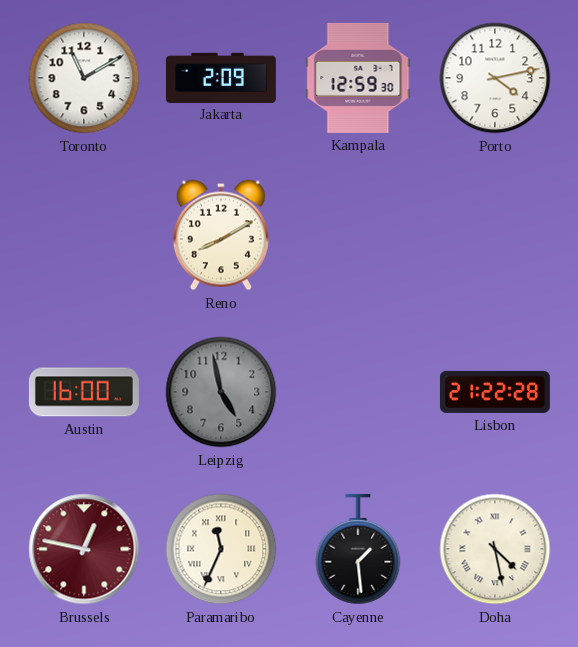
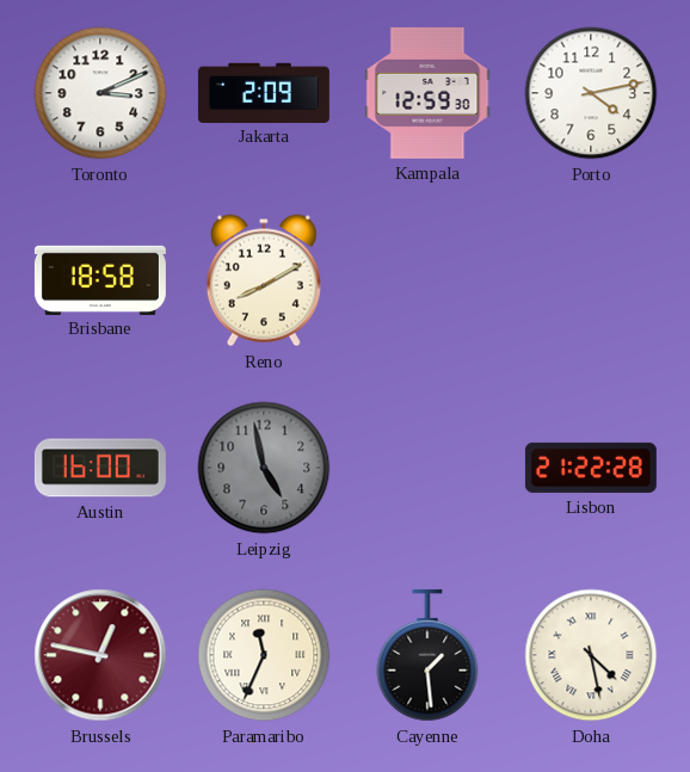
Toronto: 11:10 -> 3:11
Brisbane: none -> 18:58
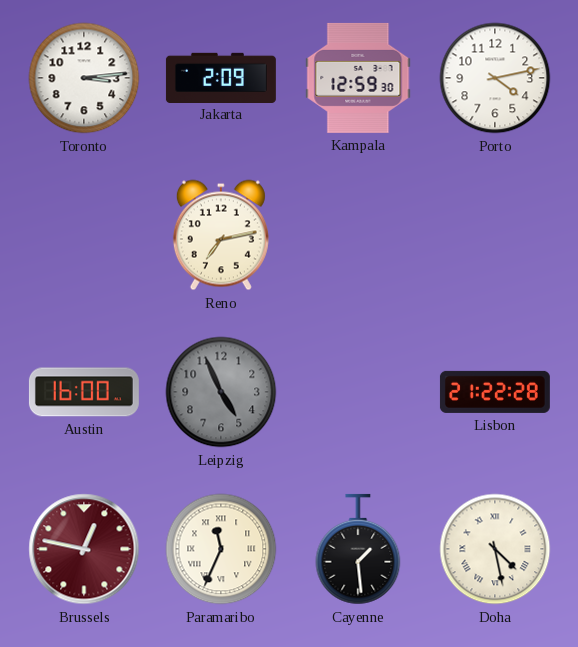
Toronto: 3:11 -> 3:14
Brisbane: 18:58 -> none
Reno: 8:10 -> 7:13
Leipzig: 4:58 -> 4:56
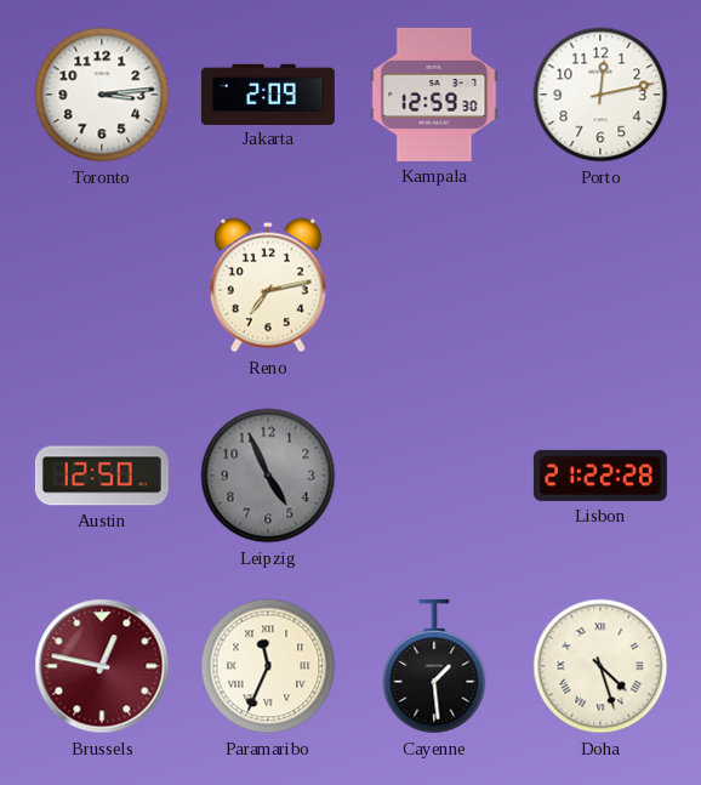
Porto: 4:13 -> 12:13
Austin: 16:00 -> 12:50
Doha: 4:28 -> 4:27
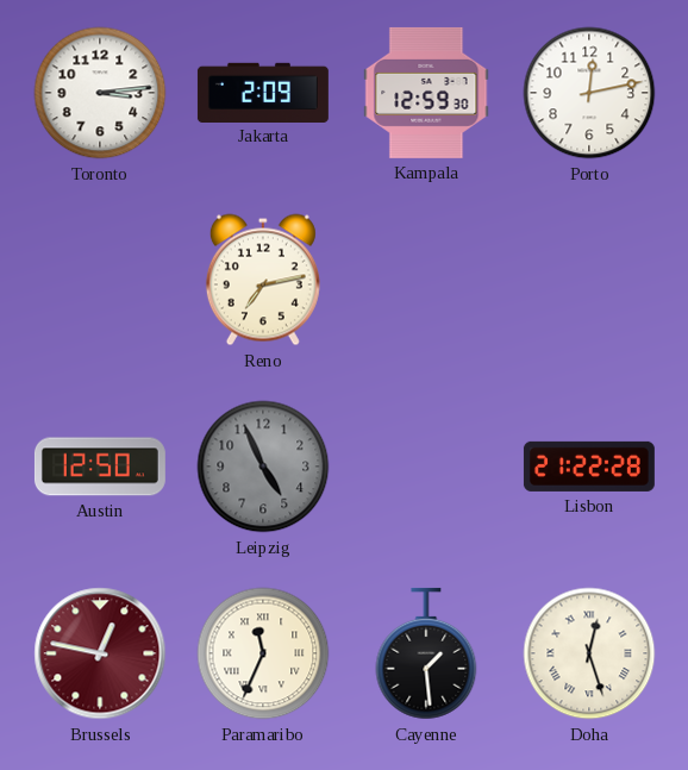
Doha: 4:27 -> 12:27
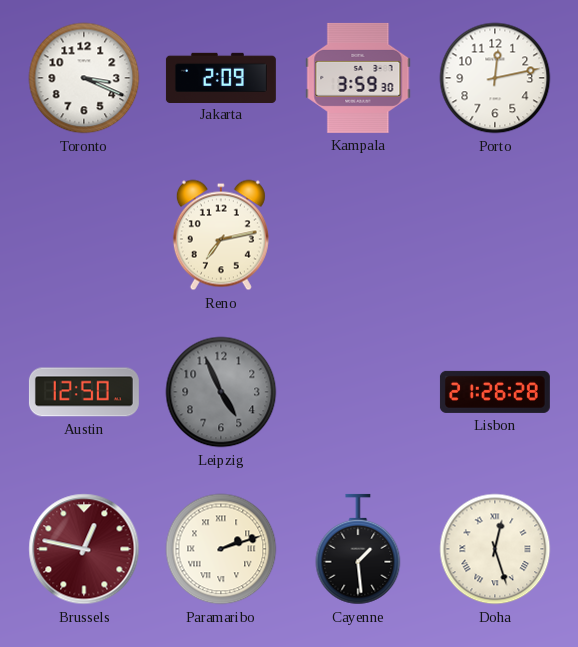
Toronto: 3:14 -> 3:19
Kampala: 12:59 -> 3:59
Lisbon: 21:22 -> 21:26
Paramaribo: 11:34 -> 2:12
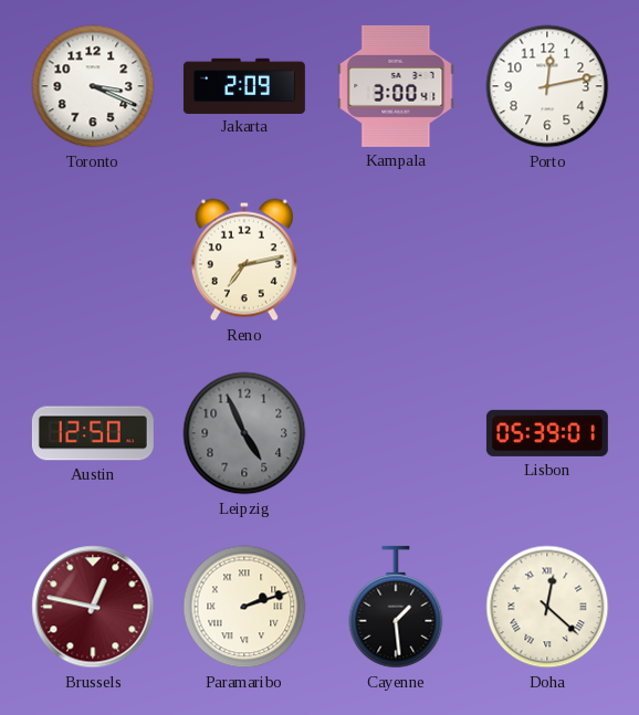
Kampala: 3:59 -> 3:00
Lisbon: 21:26 -> 05:39
Doha: 12:27 -> 12:22
